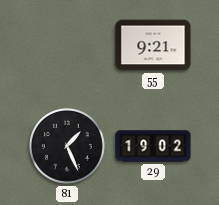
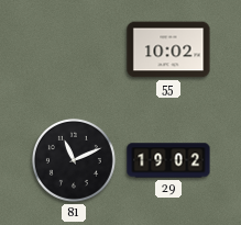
55: 9:21 -> 10:02
81: 1:26 -> 11:11
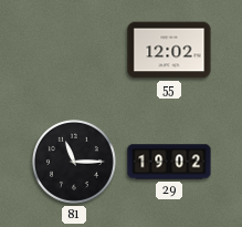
55: 10:02 -> 12:02
81: 11:11 -> 11:15
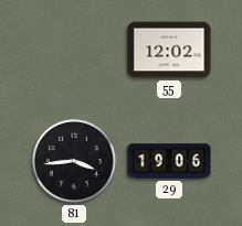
81: 11:15 -> 3:44
29: 19:02 -> 19:06
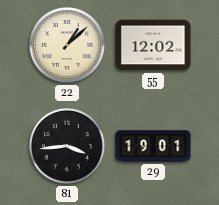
22: none -> 1:08
29: 19:06 -> 19:01
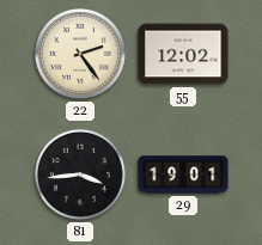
22: 1:08 -> 2:24
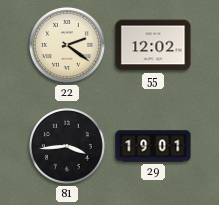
22: 2:24 -> 2:21
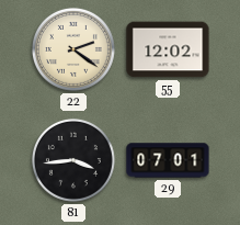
29: 19:01 -> 07:01
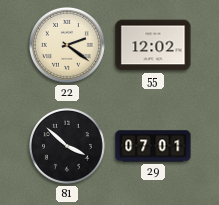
81: 3:44 -> 3:52
